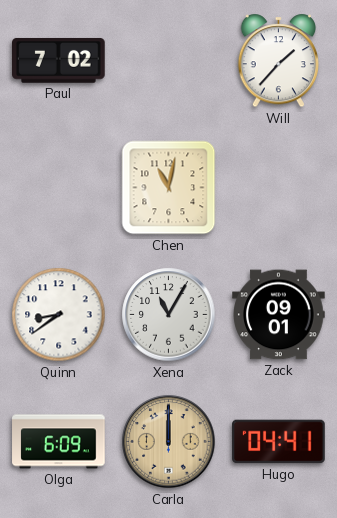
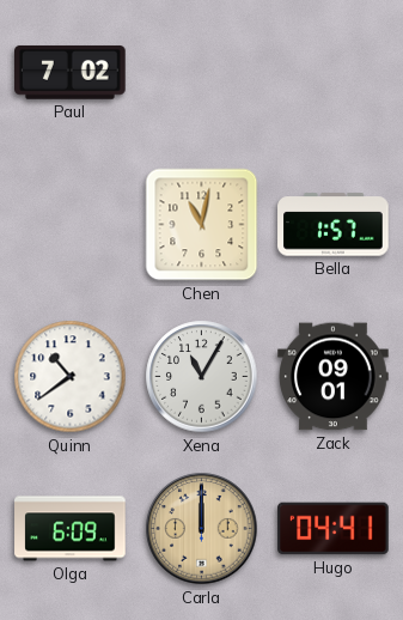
Will: 1:37 -> none
Bella: none -> 1:57
Quinn: 8:39 -> 10:39
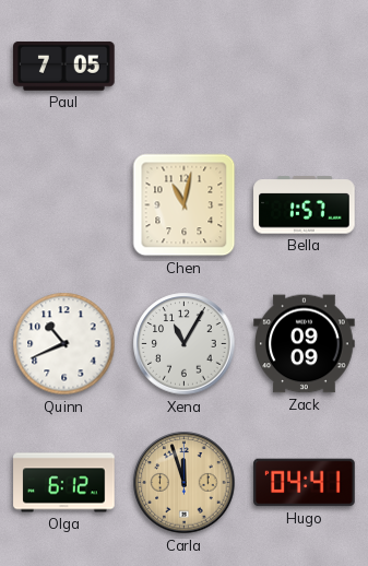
Paul: 7:02 -> 7:05
Quinn: 10:39 -> 10:41
Zack: 09:01 -> 09:09
Olga: 6:09 -> 6:12
Carla: 12:00 -> 11:57
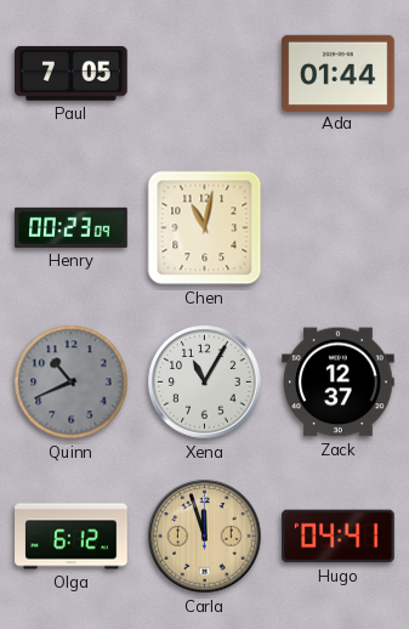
Ada: none -> 01:44
Henry: none -> 00:23
Bella: 1:57 -> none
Quinn dial: white -> grey
Zack: 09:09 -> 12:37
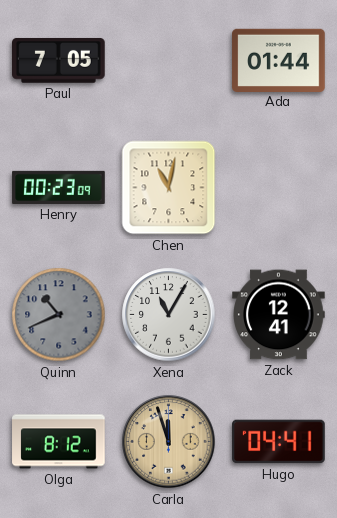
Zack: 12:37 -> 12:41
Olga: 6:12 -> 8:12
